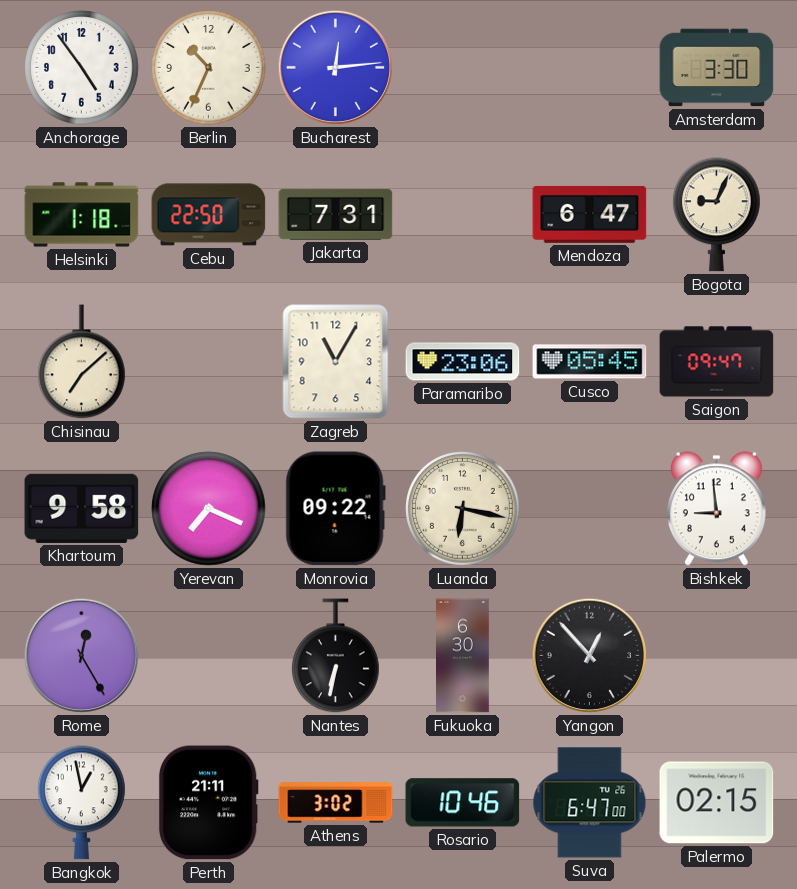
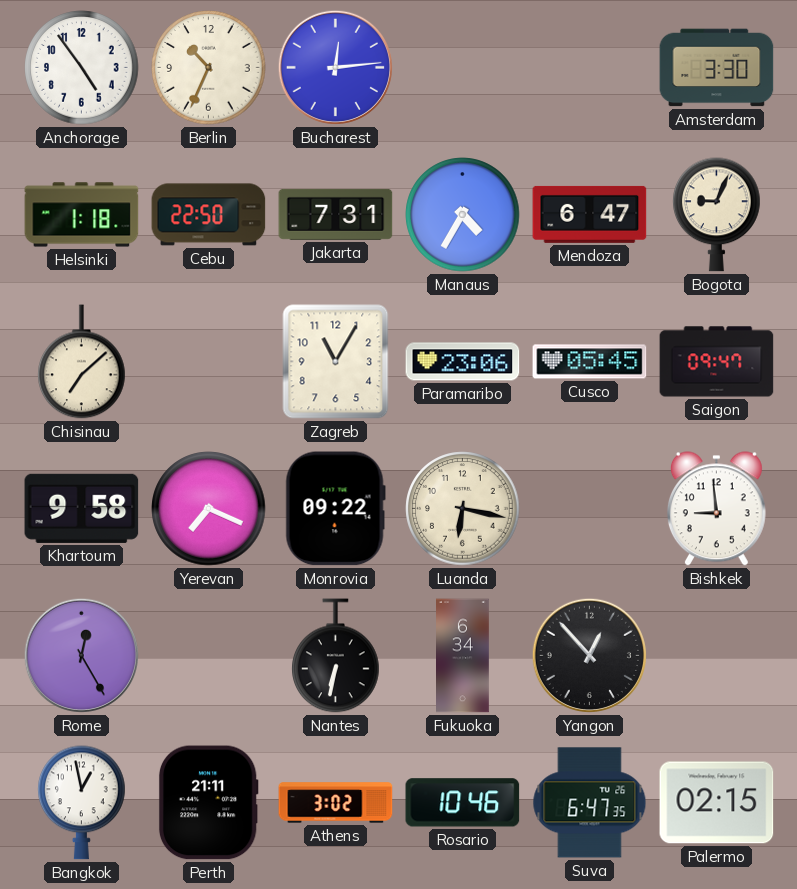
Manaus: none -> 4:35
Fukuoka: 6:30 -> 6:34
Suva: 6:47:00 -> 6:47:35
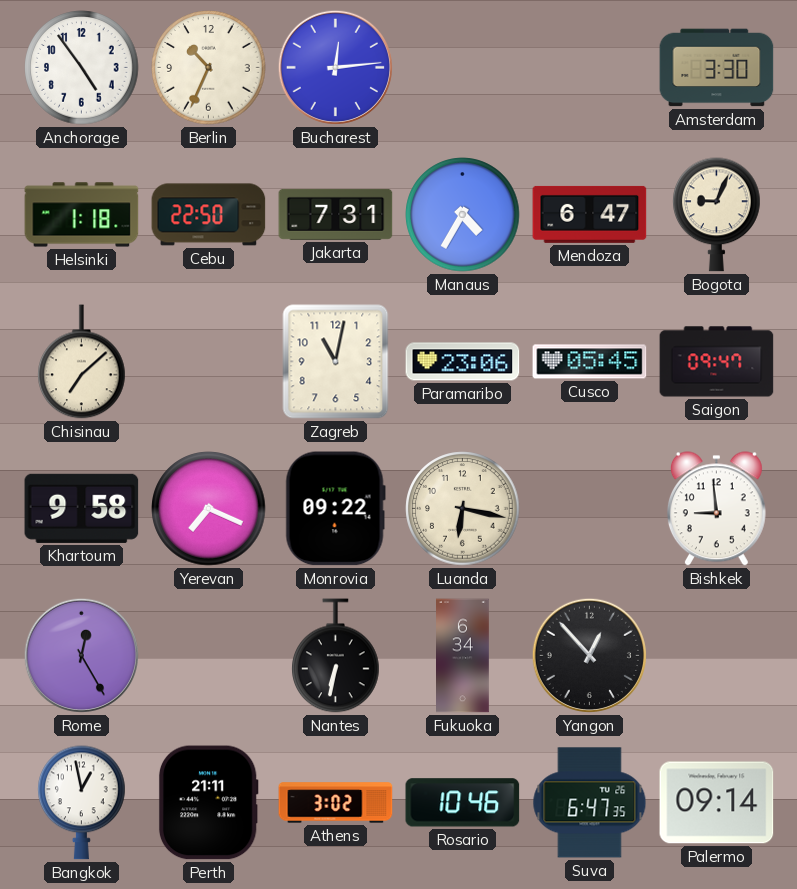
Zagreb: 11:05 -> 11:02
Palermo: 02:15 -> 09:14
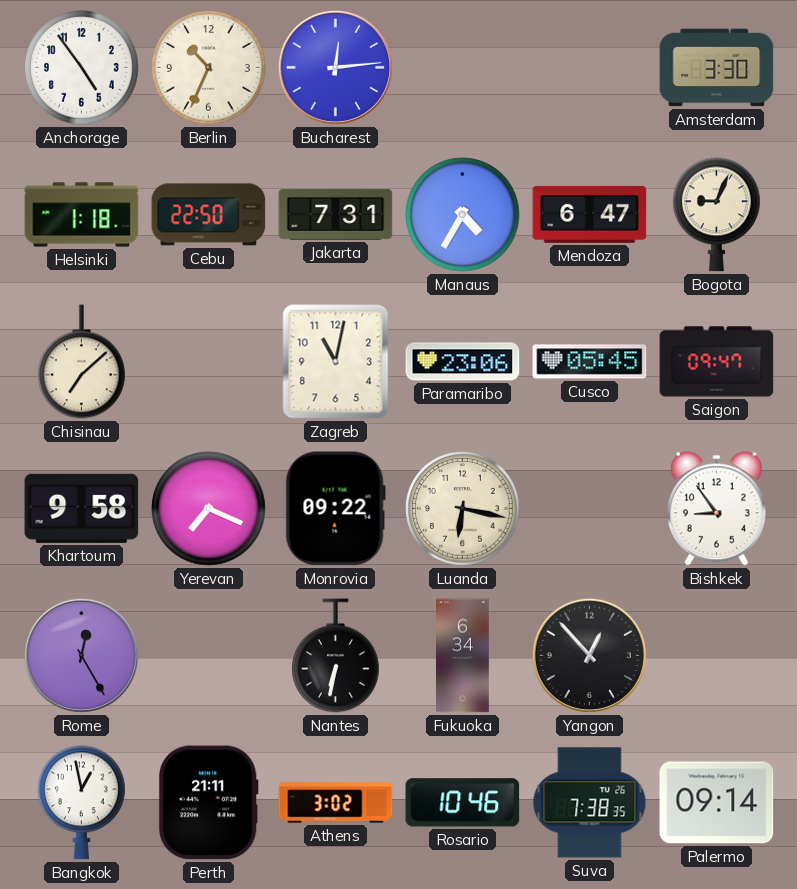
Bishkek: 8:59 -> 8:54
Suva: 6:47 -> 7:38
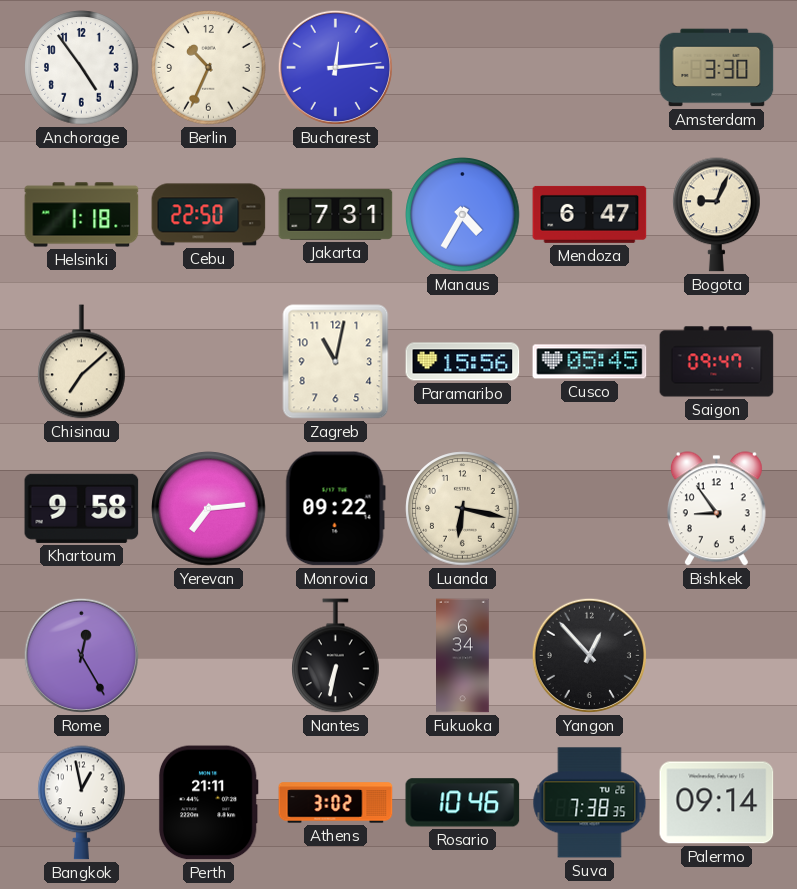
Paramaribo: 23:06 -> 15:56
Yerevan: 7:19 -> 7:14
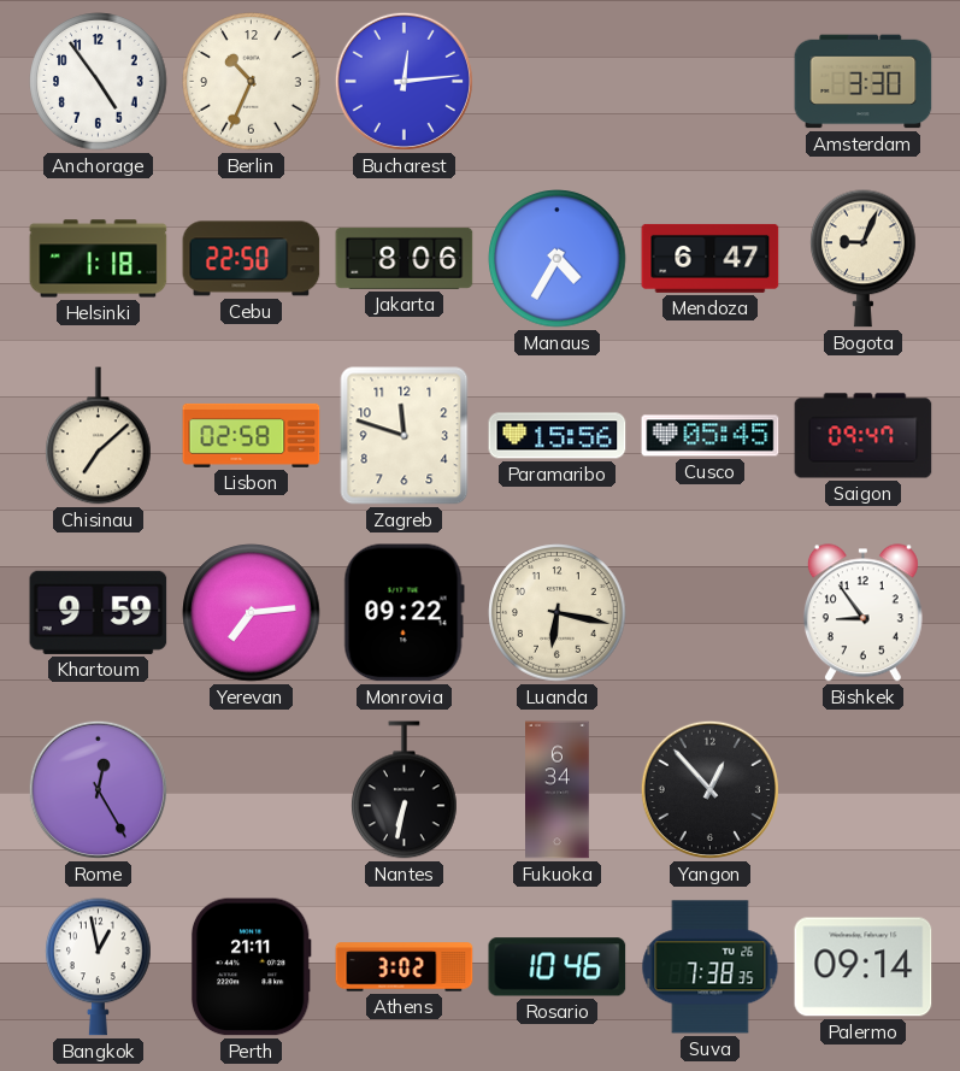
Jakarta: 7:31 -> 8:06
Lisbon: none -> 02:58
Zagreb: 11:02 -> 11:48
Khartoum: 9:58 -> 9:59
